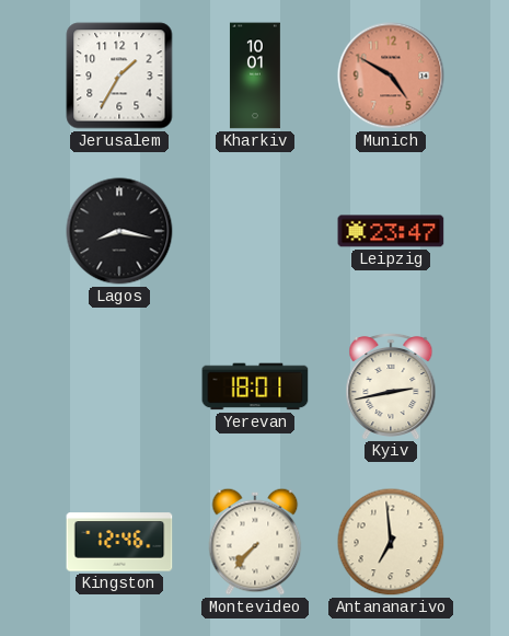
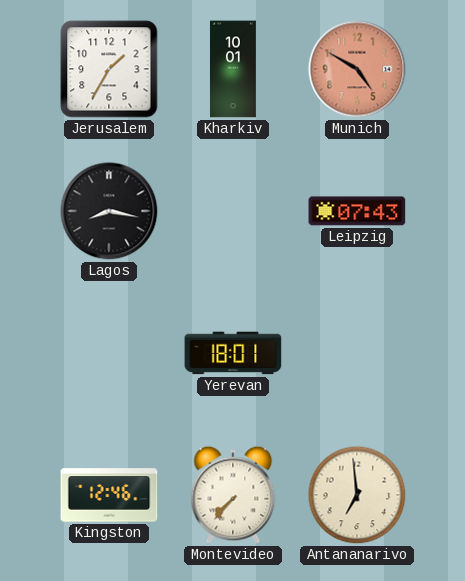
Leipzig: 23:47 -> 07:43
Kyiv: 2:43 -> none
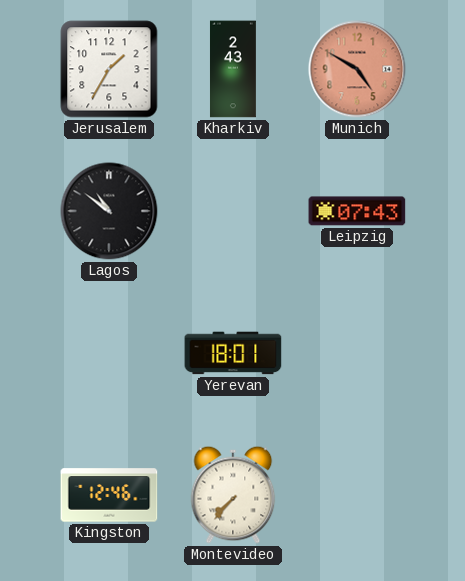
Kharkiv: 10:01 -> 2:43
Lagos: 8:17 -> 10:51
Antananarivo: 6:59 -> none
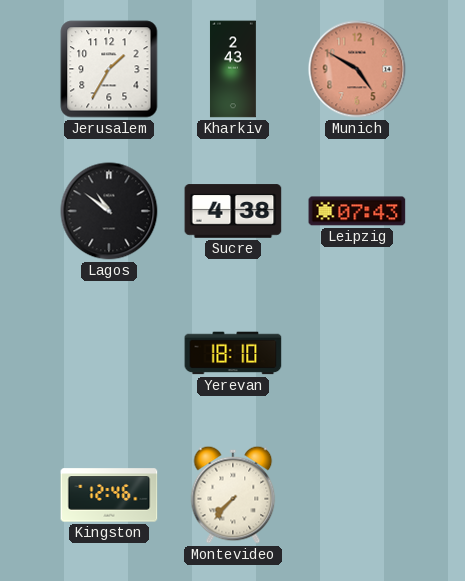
Sucre: none -> 4:38
Yerevan: 18:01 -> 18:10
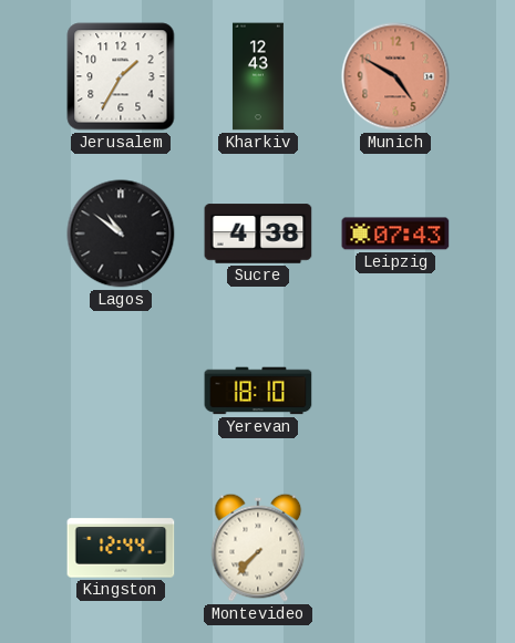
Kharkiv: 2:43 -> 12:43
Kingston: 12:46 -> 12:44
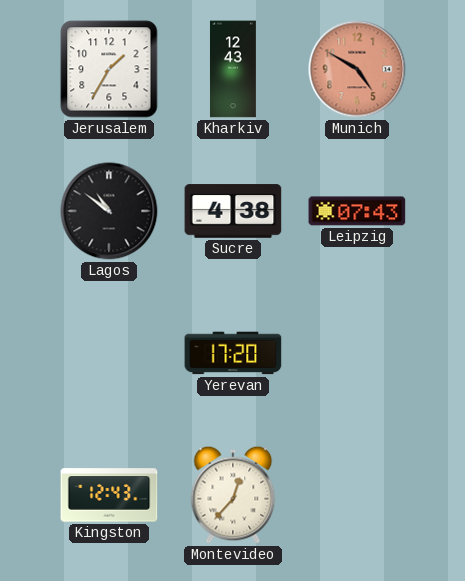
Yerevan: 18:10 -> 17:20
Kingston: 12:44 -> 12:43
Montevideo: 7:37 -> 12:37
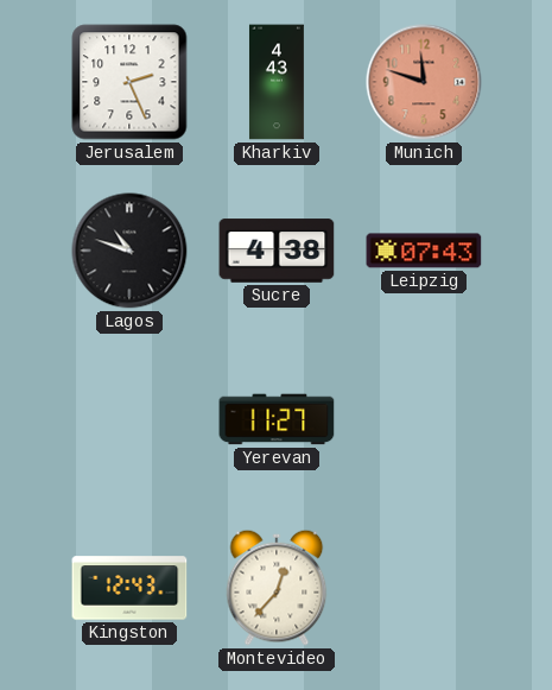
Jerusalem: 1:35 -> 2:26
Kharkiv: 12:43 -> 4:43
Munich: 4:50 -> 11:48
Lagos: 10:51 -> 10:48
Yerevan: 17:20 -> 11:27
